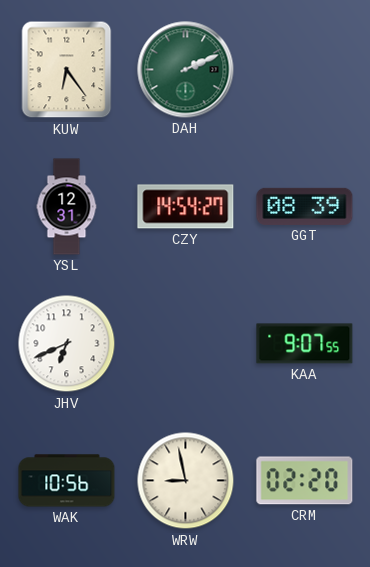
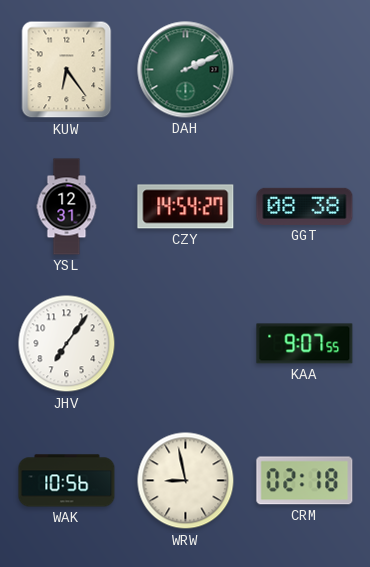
GGT: 08:39 -> 08:38
JHV: 6:41 -> 7:06
CRM: 02:20 -> 02:18
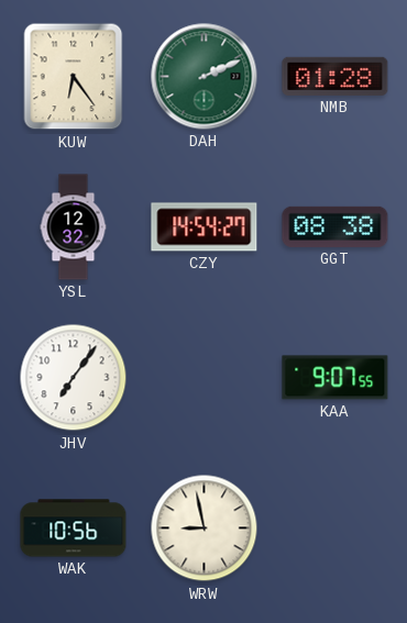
NMB: none -> 01:28
YSL: 12:31 -> 12:32
CRM: 02:18 -> none
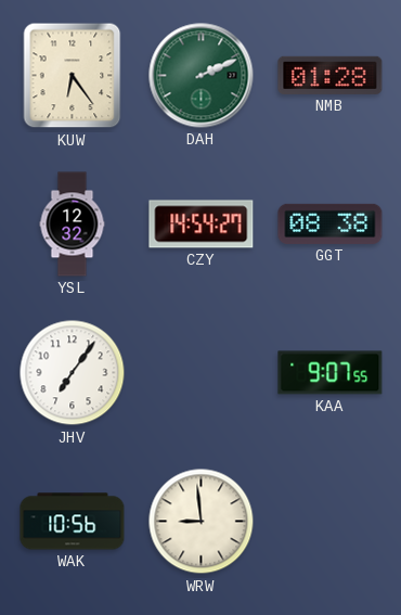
WRW: 8:58 -> 8:59
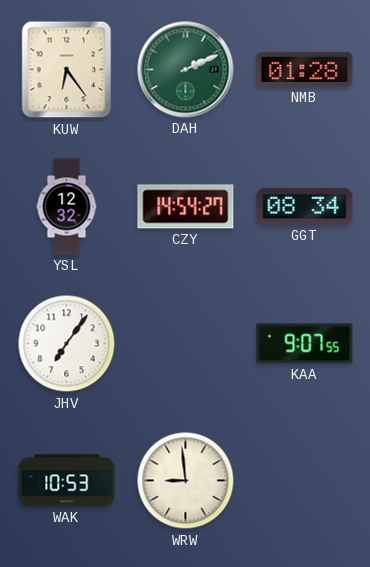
GGT: 08:38 -> 08:34
WAK: 10:56 -> 10:53
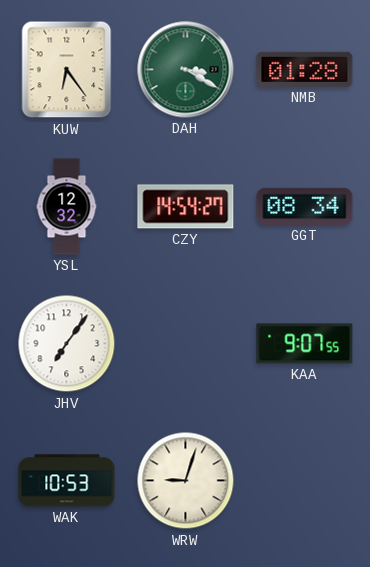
DAH: 2:11 -> 3:20
WRW: 8:59 -> 9:03
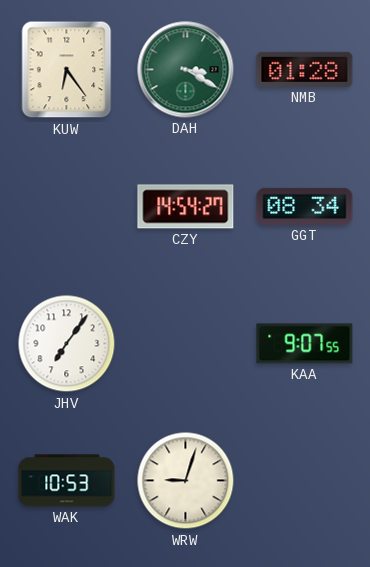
YSL: 12:32 -> none
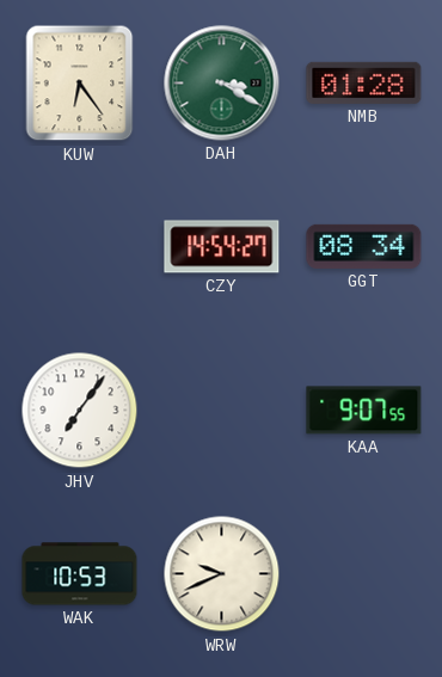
WRW: 9:03 -> 9:41
